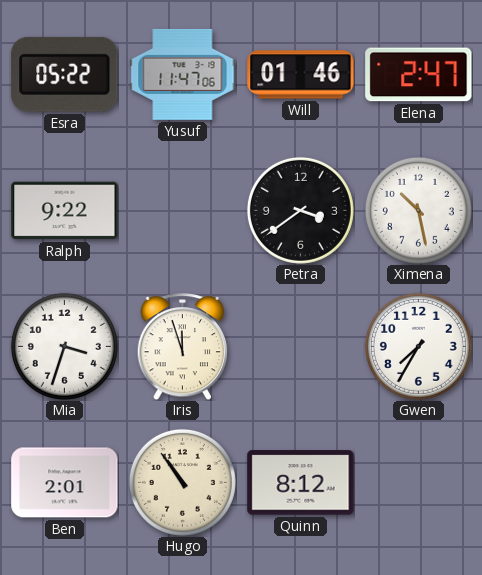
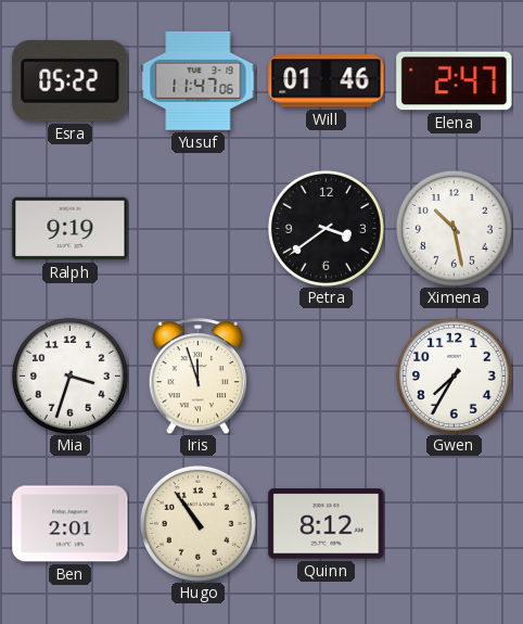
Ralph: 9:22 -> 9:19
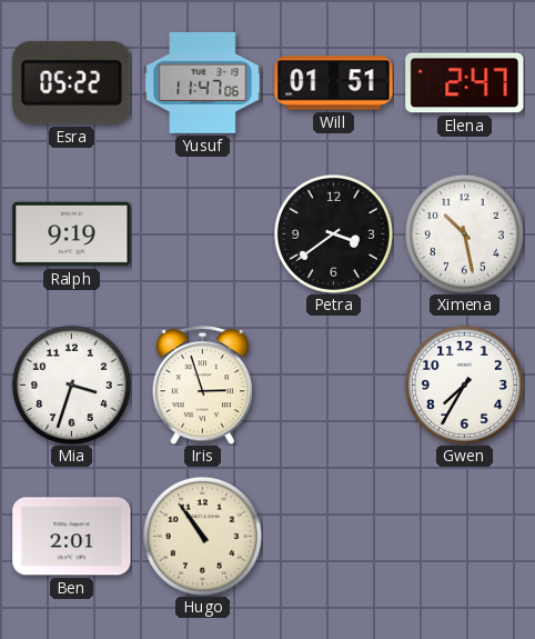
Will: 01:46 -> 01:51
Iris: 11:57 -> 2:57
Quinn: 8:12 -> none
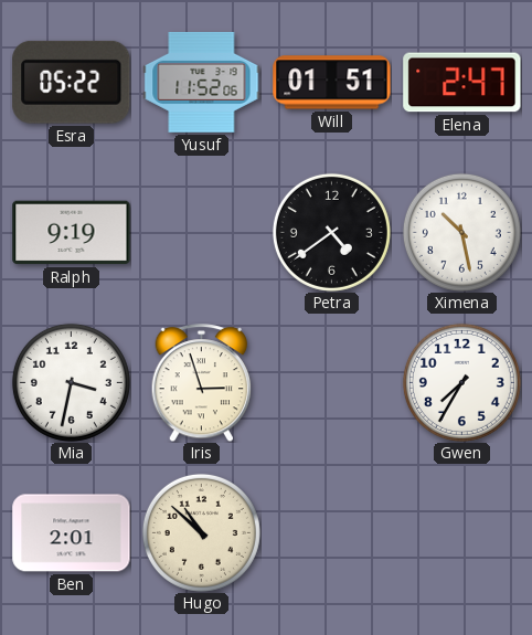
Yusuf: 11:47 -> 11:52
Petra: 3:39 -> 4:39
Mia: 3:33 -> 3:32
Hugo: 10:54 -> 10:52
